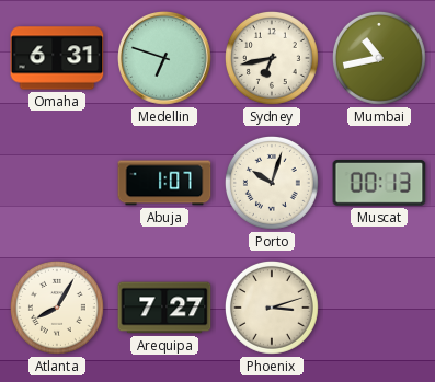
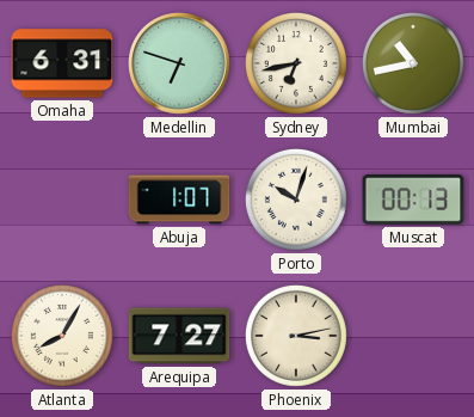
Phoenix: 3:12 -> 3:13
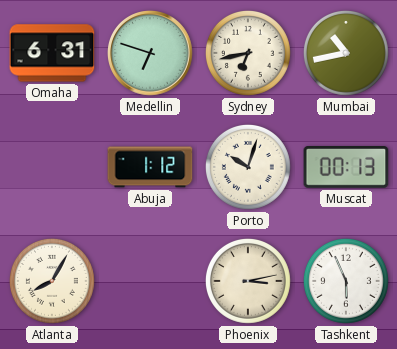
Abuja: 1:07 -> 1:12
Arequipa: 7:27 -> none
Tashkent: none -> 5:56
